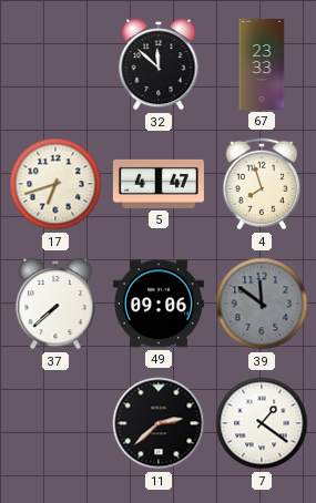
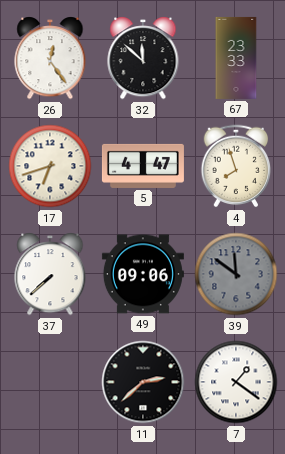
26: none -> 12:24
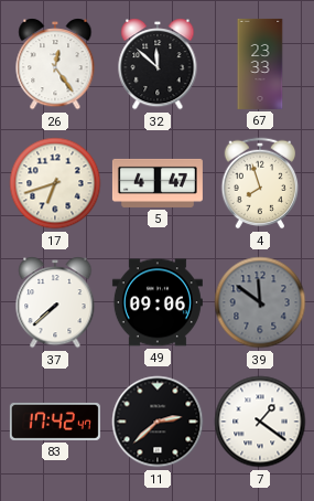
83: none -> 17:42
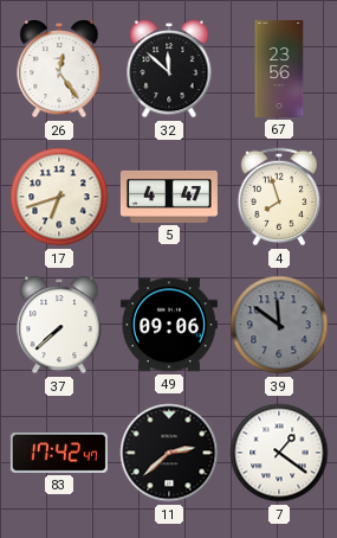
67: 23:33 -> 23:56
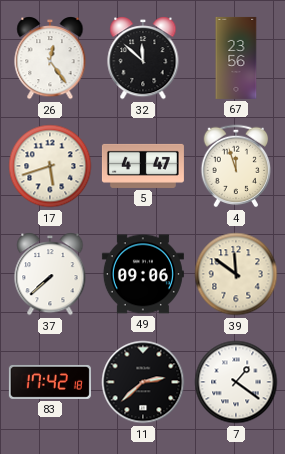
17: 6:42 -> 5:42
4: 7:57 -> 11:57
39 dial: grey -> cream
83: 17:42:47 -> 17:42:18
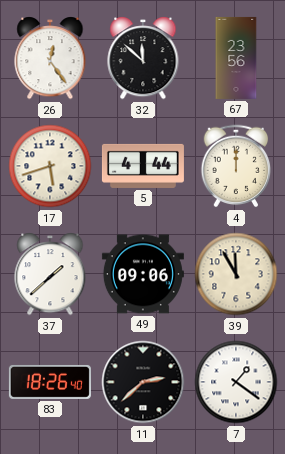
5: 4:47 -> 4:44
4: 11:57 -> 12:00
37: 7:38 -> 1:38
39: 11:51 -> 11:55
83: 17:42 -> 18:26
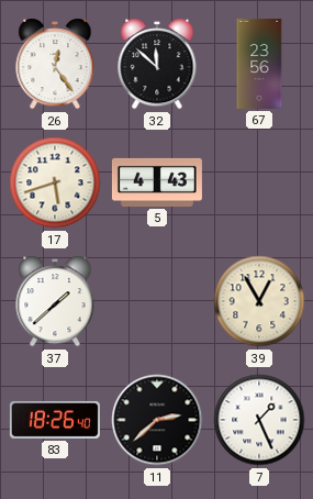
5: 4:44 -> 4:43
4: 12:00 -> none
49: 09:06 -> none
39: 11:55 -> 12:55
7: 1:21 -> 1:26
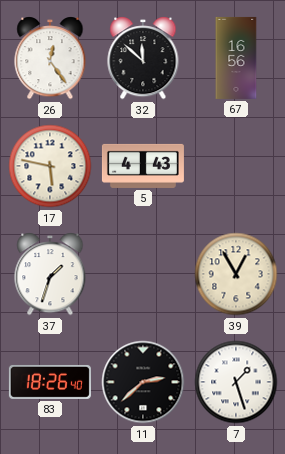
67: 23:56 -> 16:56
17: 5:42 -> 5:47
37: 1:38 -> 1:33
7: 1:26 -> 1:27
